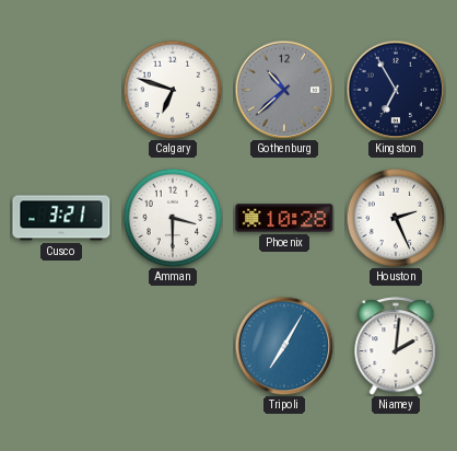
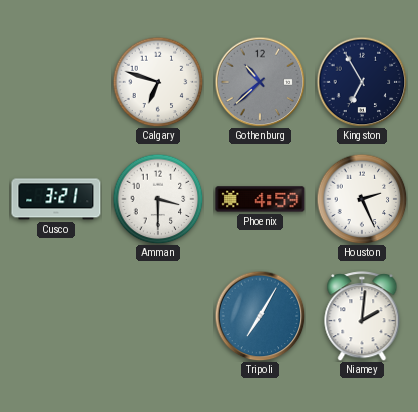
Phoenix: 10:28 -> 4:59
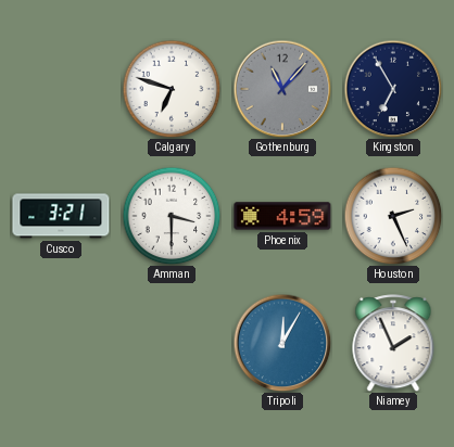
Gothenburg: 10:38 -> 11:07
Tripoli: 7:05 -> 12:05
Niamey: 2:01 -> 1:56
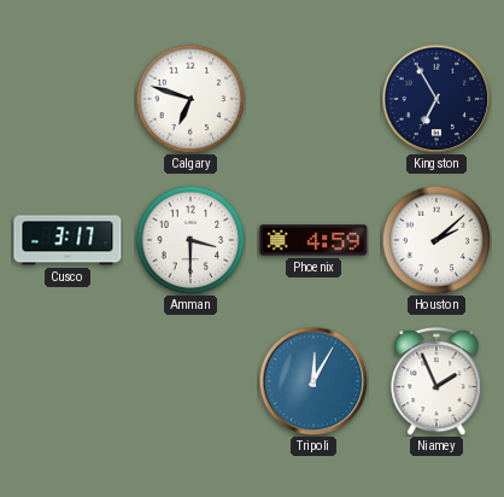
Gothenburg: 11:07 -> none
Cusco: 3:21 -> 3:17
Houston: 2:26 -> 2:08
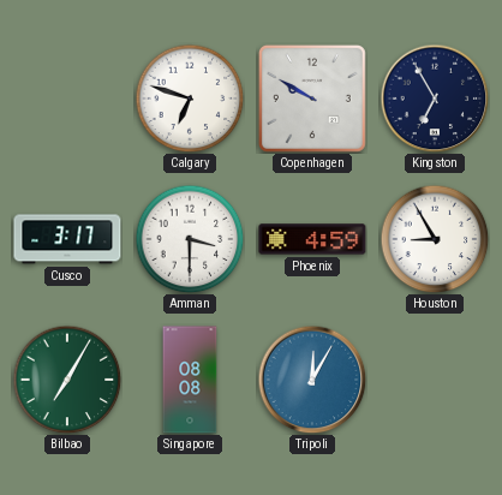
Copenhagen: none -> 9:50
Houston: 2:08 -> 8:55
Bilbao: none -> 7:05
Singapore: none -> 08:08
Niamey: 1:56 -> none
